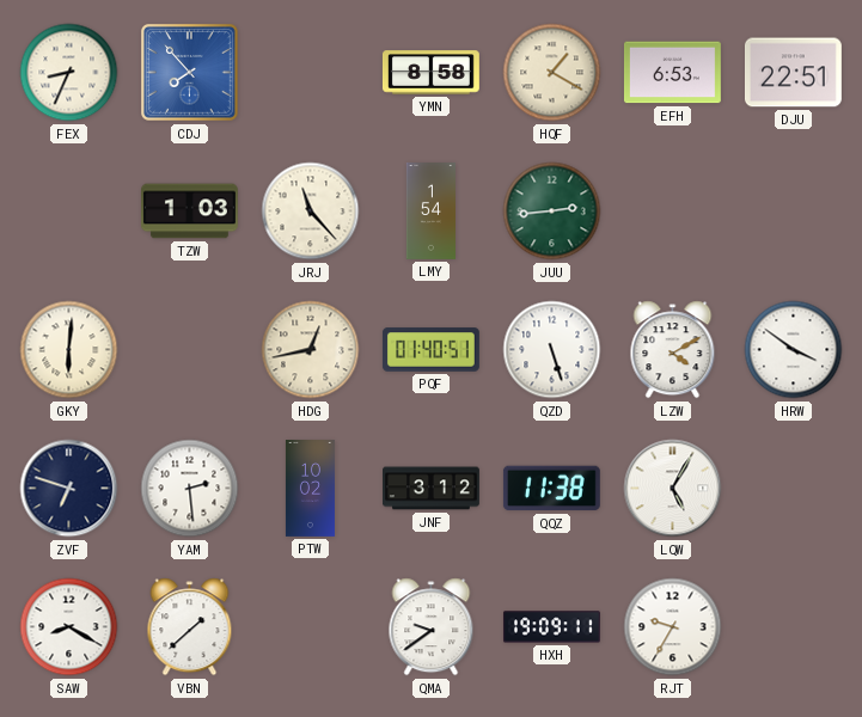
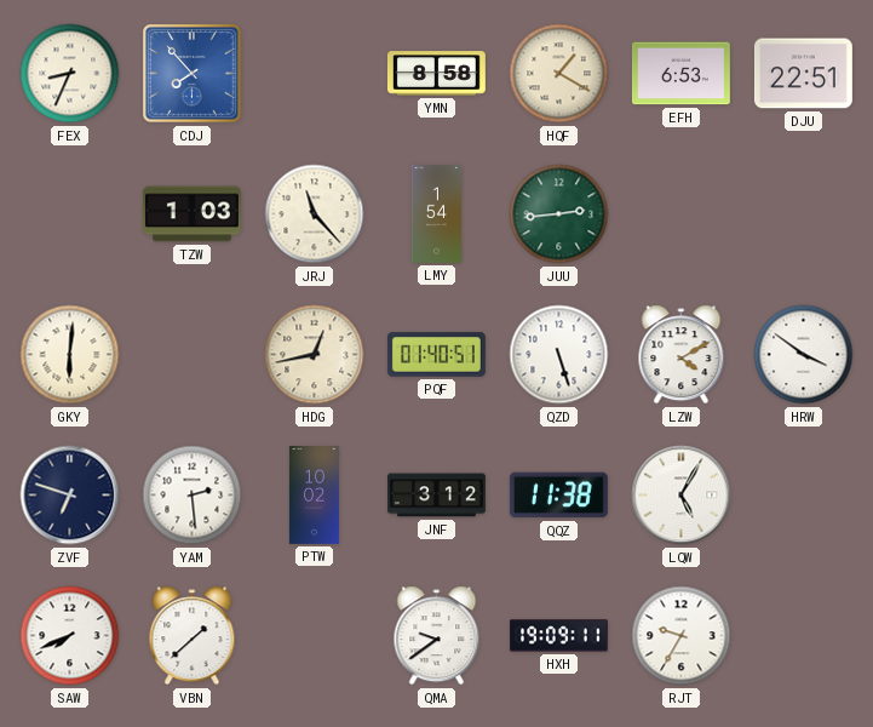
SAW: 8:20 -> 7:41
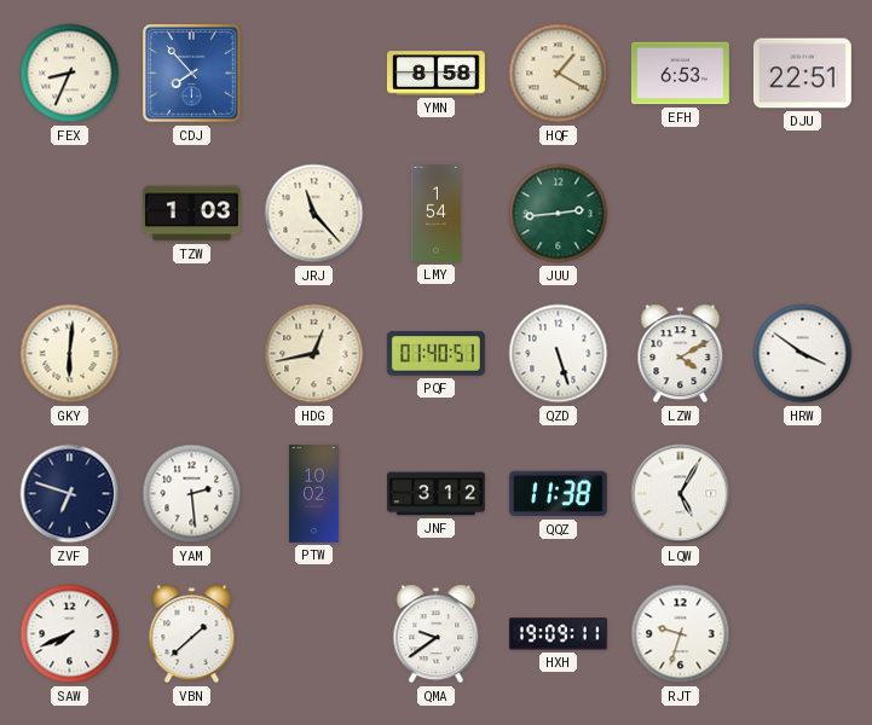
RJT: 9:35 -> 9:33
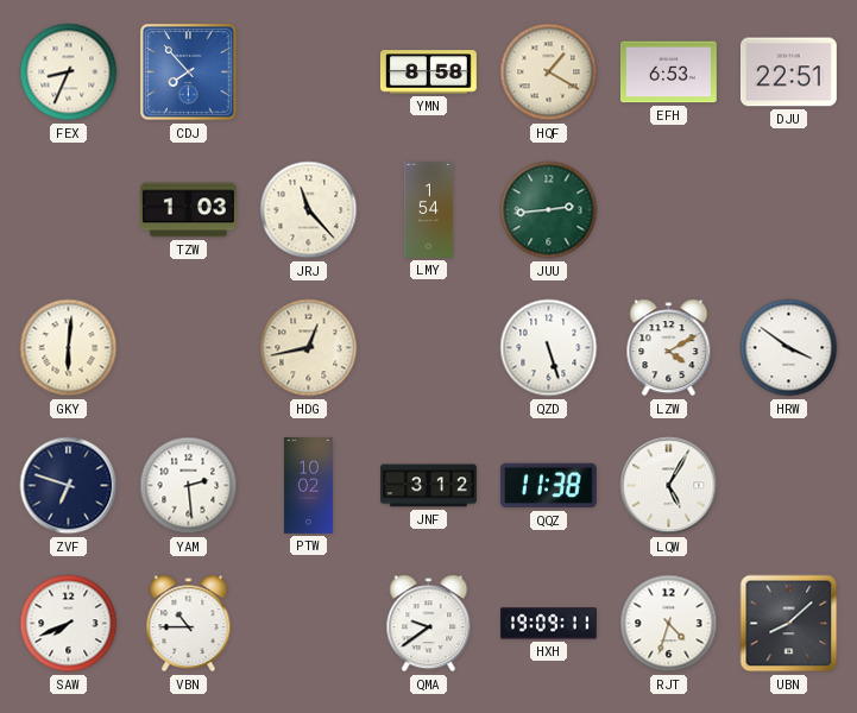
PQF: 01:40 -> none
VBN: 1:38 -> 10:45
RJT: 9:33 -> 4:33
UBN: none -> 8:08
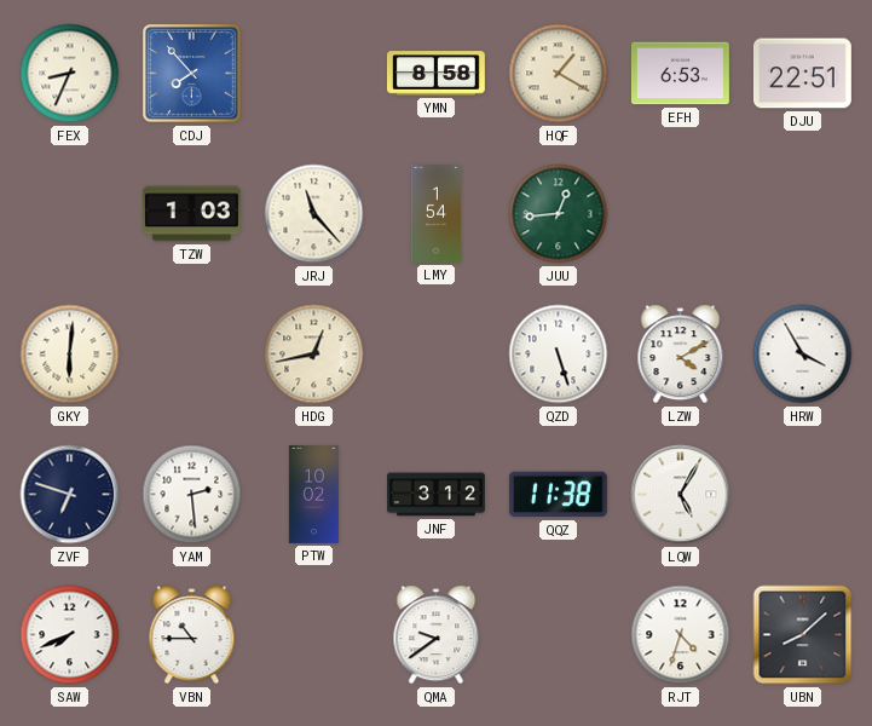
JUU: 2:44 -> 12:44
HRW: 3:51 -> 3:55
HXH: 19:09 -> none
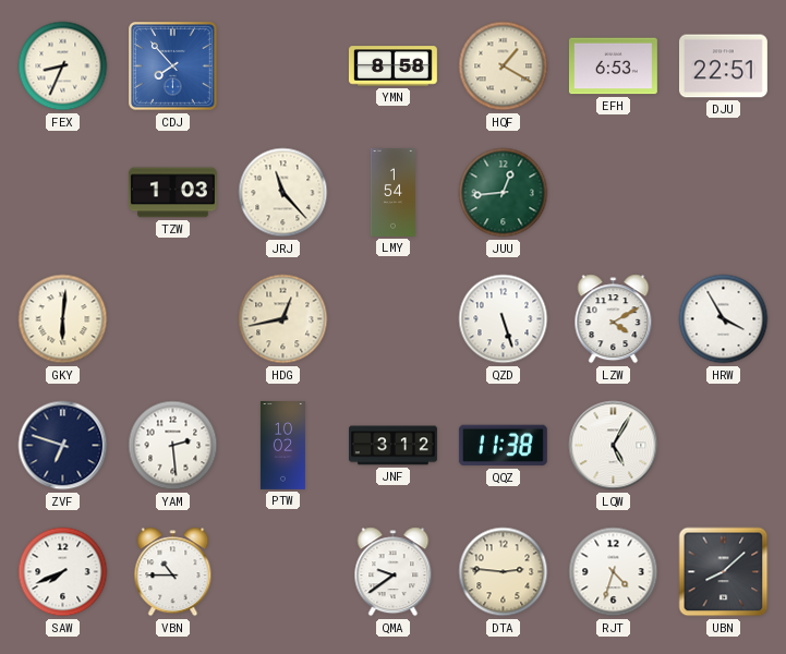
DTA: none -> 2:46
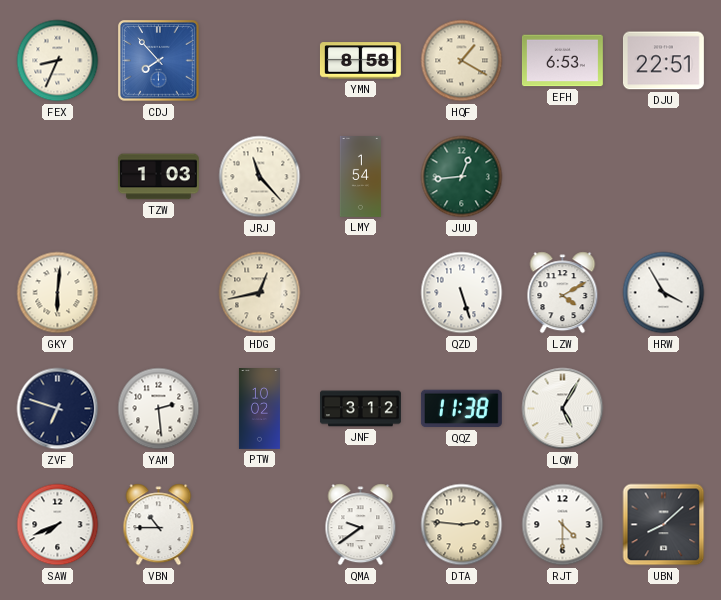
RJT: 4:33 -> 4:30
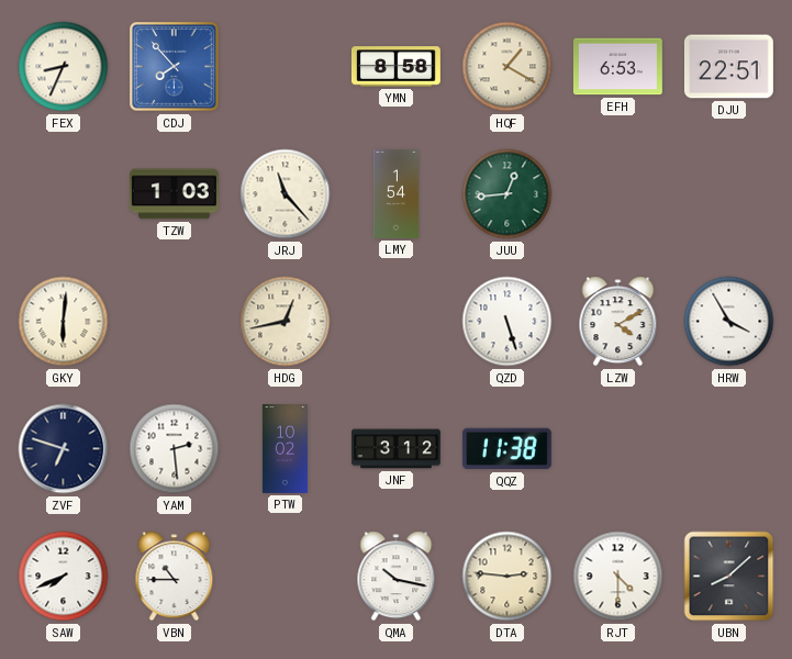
LQW: 5:05 -> none
QMA: 9:39 -> 10:17
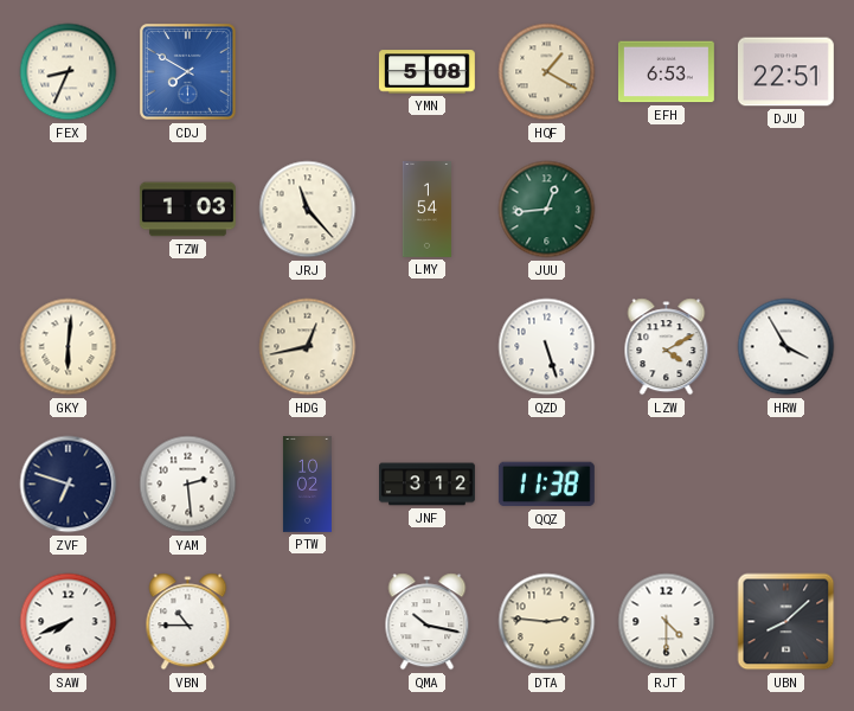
CDJ: 7:53 -> 7:50
YMN: 8:58 -> 5:08
